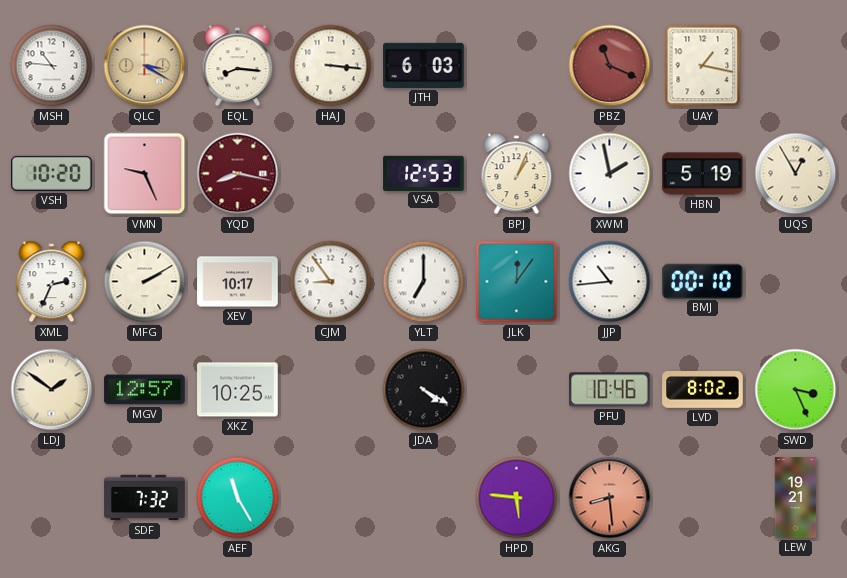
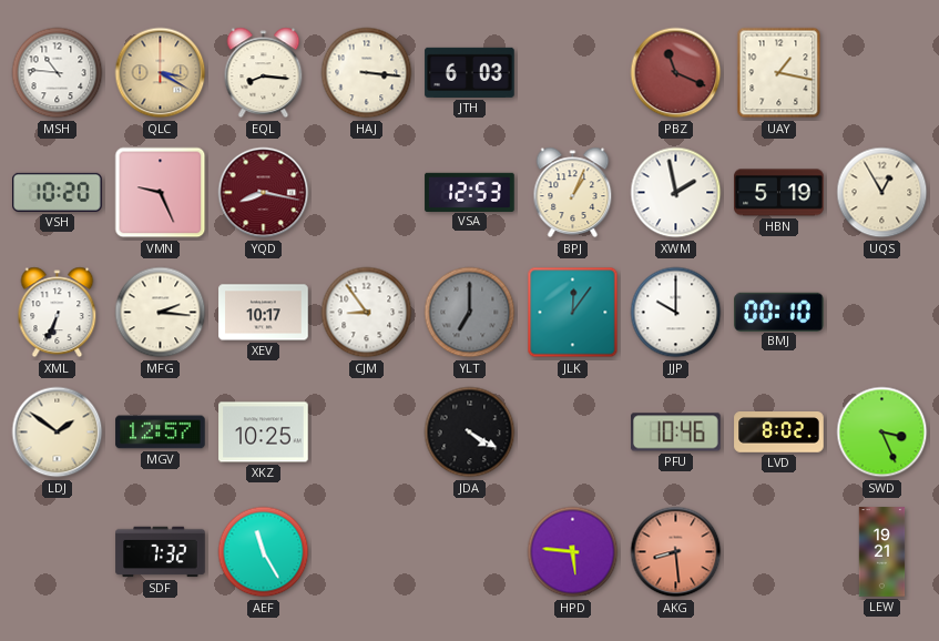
XML: 2:34 -> 6:34
MFG: 2:10 -> 2:16
YLT dial: white -> grey
JJP: 10:44 -> 10:00
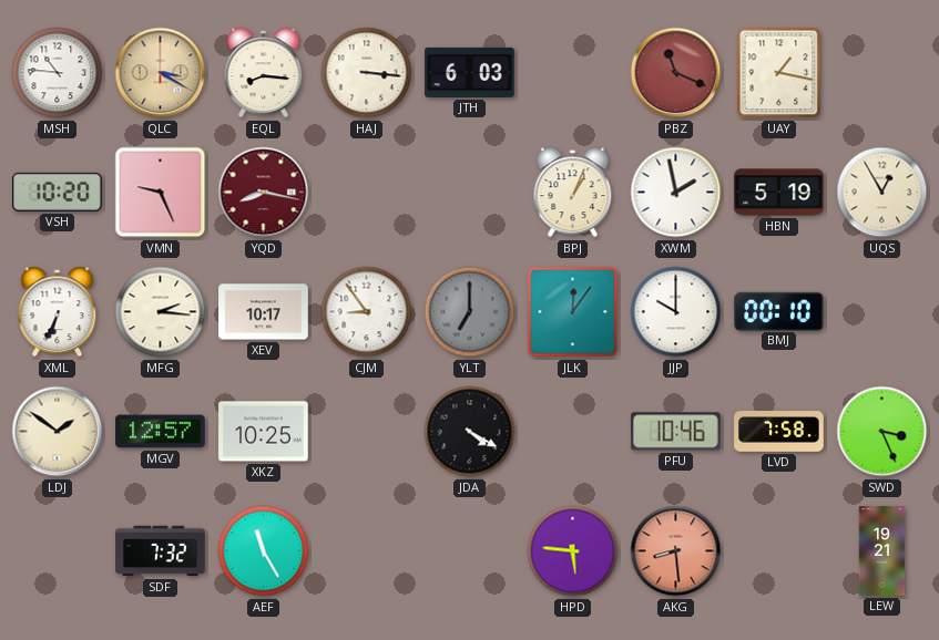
VSA: 12:53 -> none
LVD: 8:02 -> 7:58
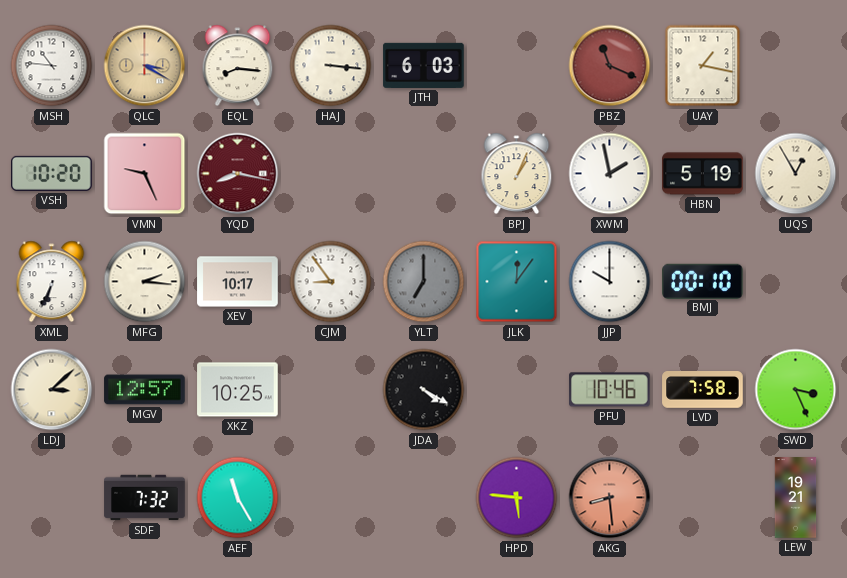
LDJ: 1:51 -> 3:08
